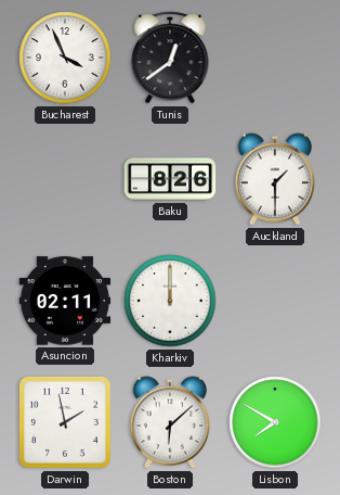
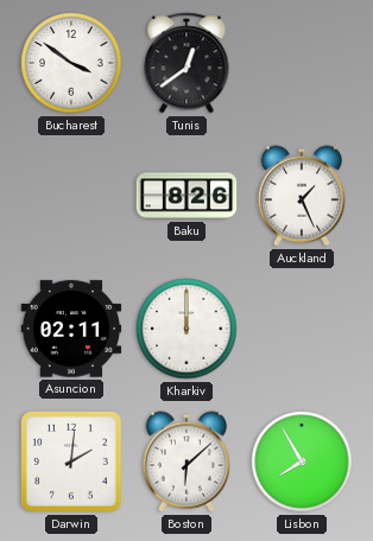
Bucharest: 3:56 -> 3:51
Auckland: 1:30 -> 1:26
Darwin: 1:58 -> 2:01
Lisbon: 7:50 -> 7:55
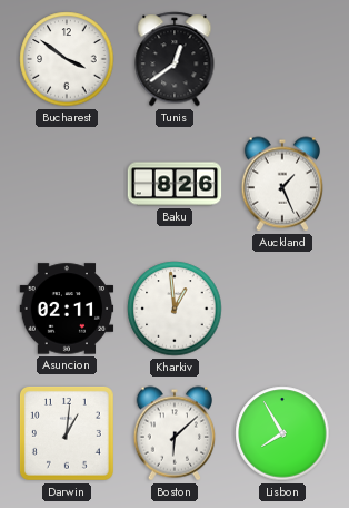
Kharkiv: 12:00 -> 12:59
Darwin: 2:01 -> 1:01
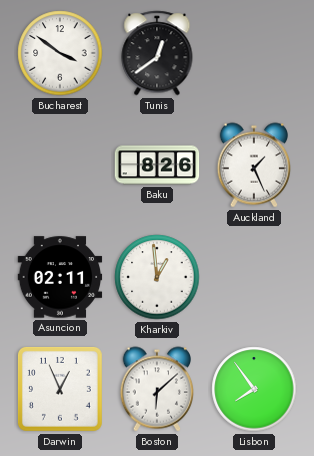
Darwin: 1:01 -> 12:56
Lisbon: 7:55 -> 7:54
